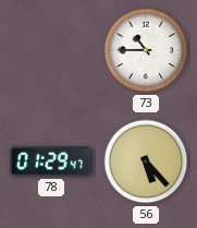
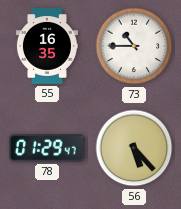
55: none -> 16:35
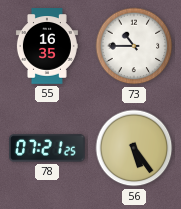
78: 01:29 -> 07:21
56: 5:23 -> 5:24
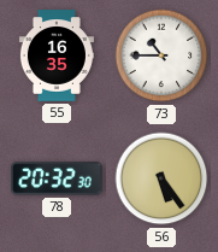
78: 07:21 -> 20:32
